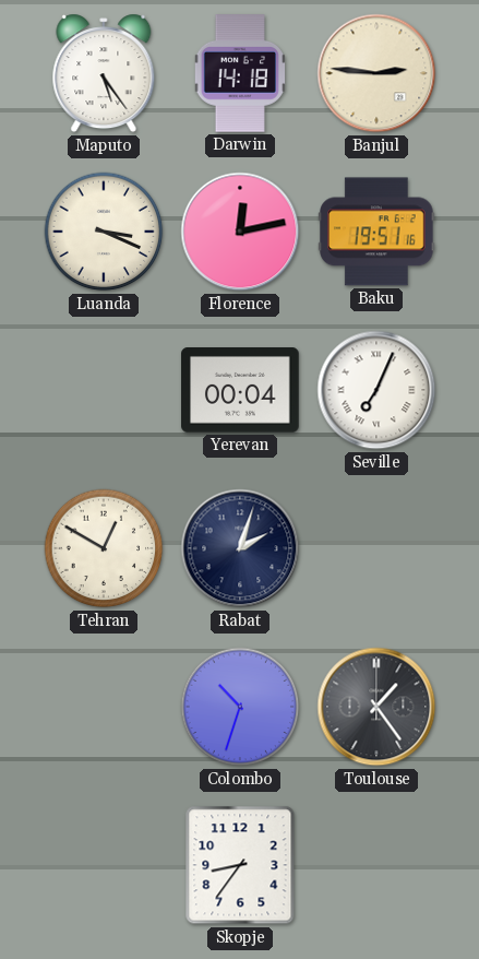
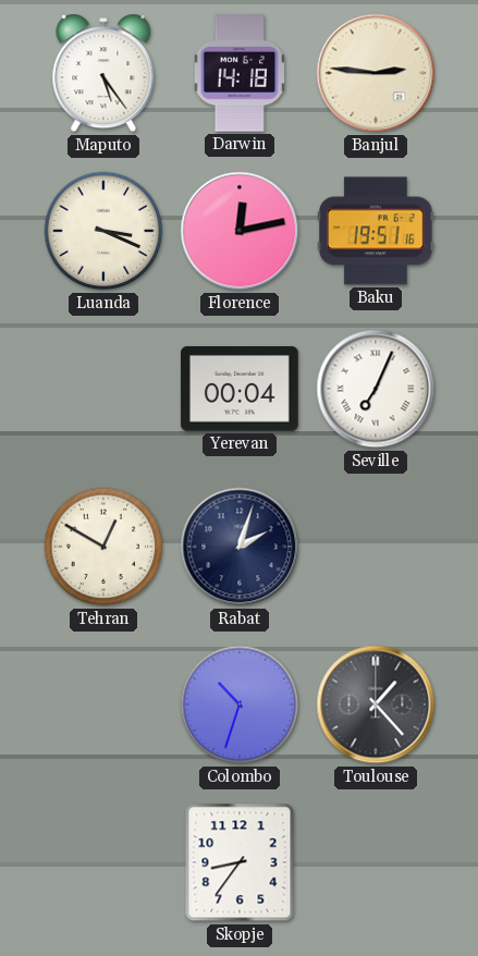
Toulouse: 1:24 -> 1:23
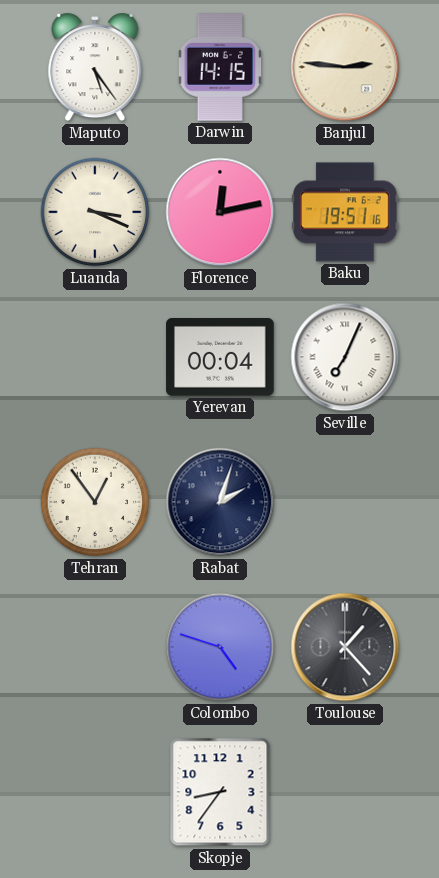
Darwin: 14:18 -> 14:15
Tehran: 12:50 -> 12:54
Colombo: 10:33 -> 4:48
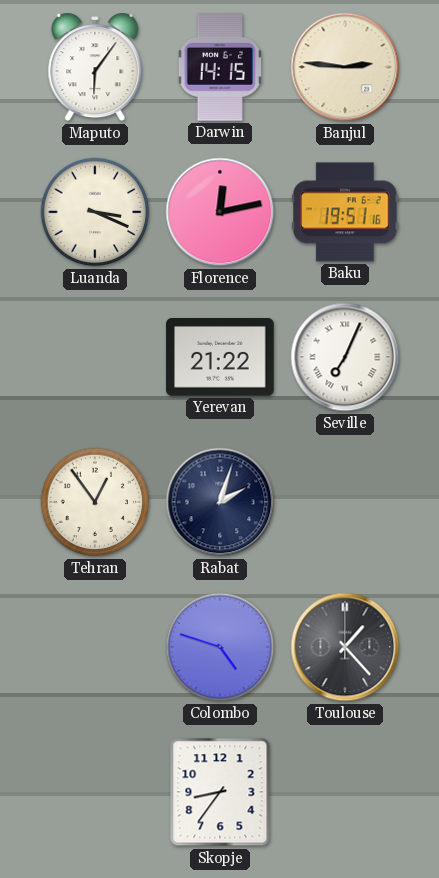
Maputo: 5:24 -> 6:06
Yerevan: 00:04 -> 21:22
